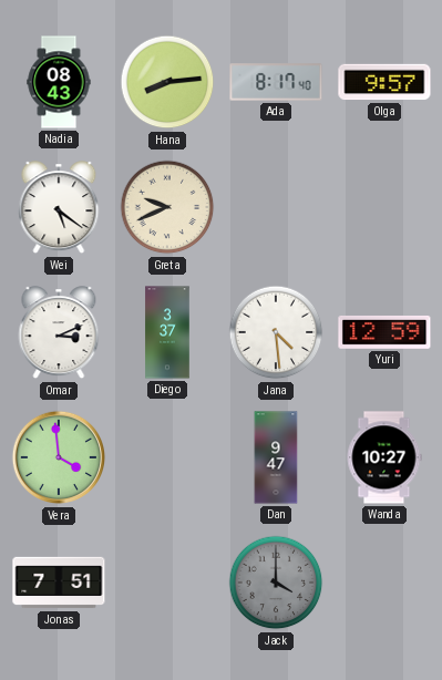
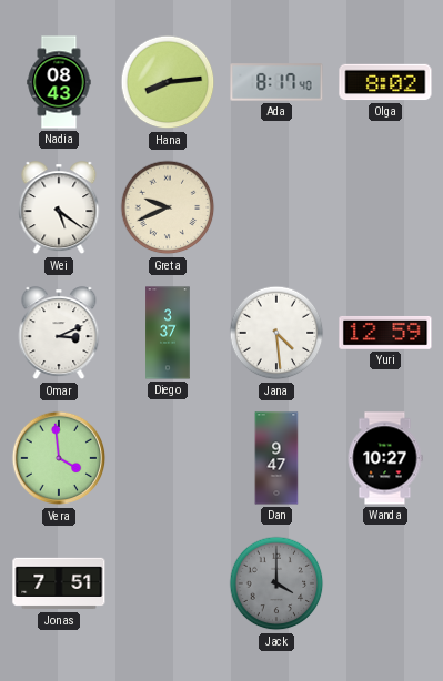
Olga: 9:57 -> 8:02
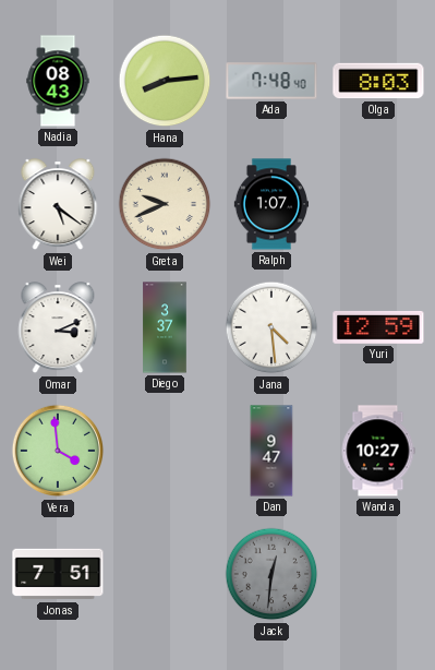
Ada: 8:17 -> 7:48
Olga: 8:02 -> 8:03
Ralph: none -> 1:07
Jack: 4:00 -> 12:31
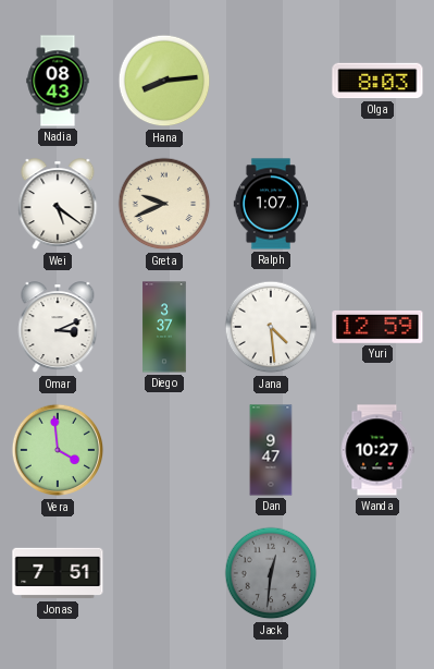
Ada: 7:48 -> none
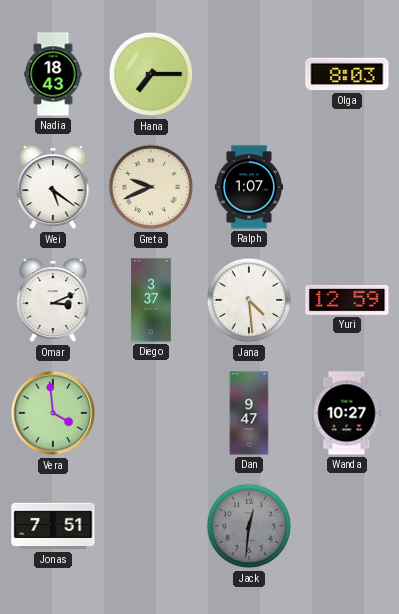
Nadia: 08:43 -> 18:43
Hana: 8:14 -> 7:15
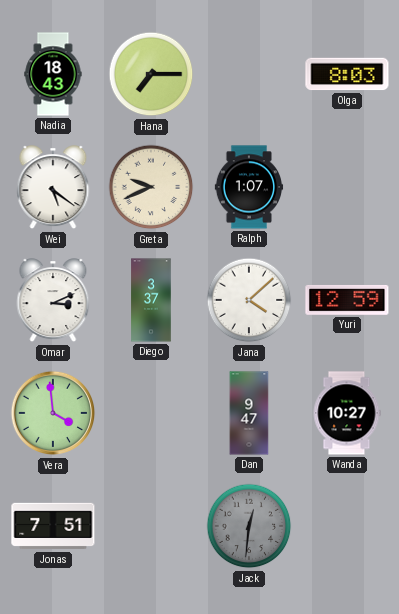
Jana: 4:29 -> 4:08
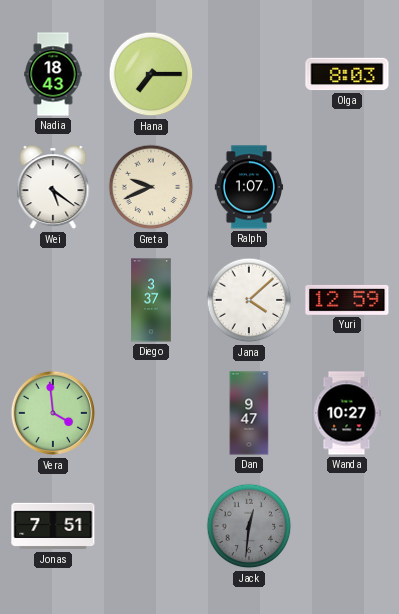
Omar: 3:11 -> none
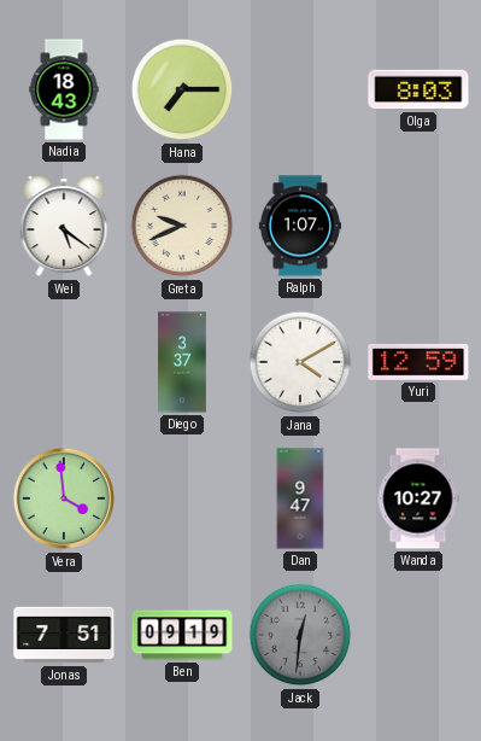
Jana: 4:08 -> 4:10
Ben: none -> 09:19
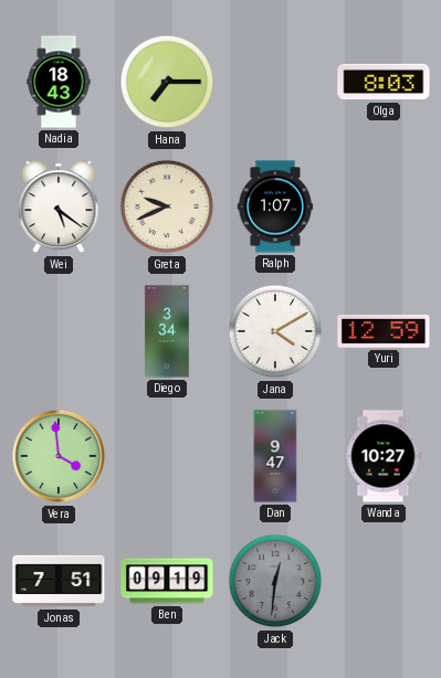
Diego: 3:37 -> 3:34
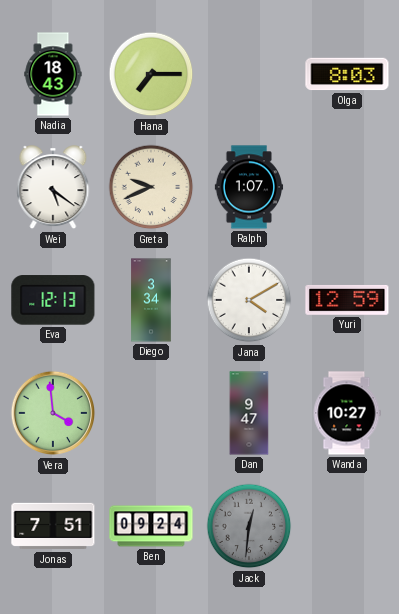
Eva: none -> 12:13
Ben: 09:19 -> 09:24
